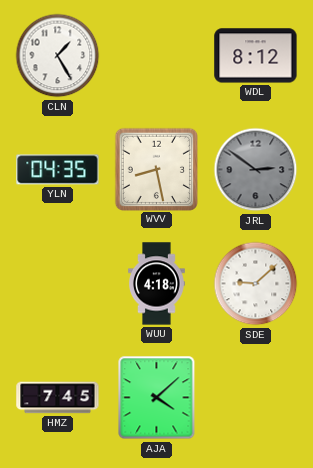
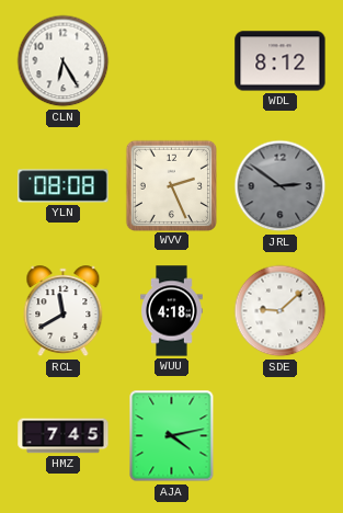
CLN: 1:25 -> 6:25
YLN: 04:35 -> 08:08
WVV: 8:28 -> 2:26
RCL: none -> 11:40
AJA: 4:08 -> 4:13
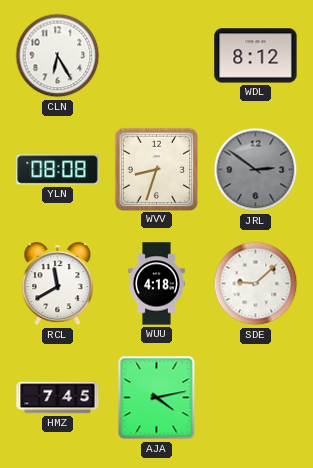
WVV: 2:26 -> 8:33
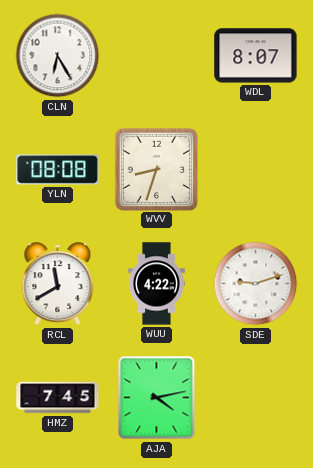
WDL: 8:12 -> 8:07
JRL: 2:51 -> none
WUU: 4:18 -> 4:22
SDE: 9:08 -> 9:12
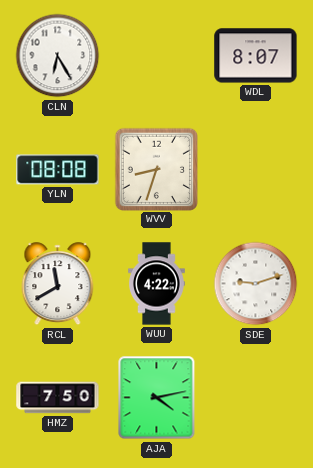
HMZ: 7:45 -> 7:50
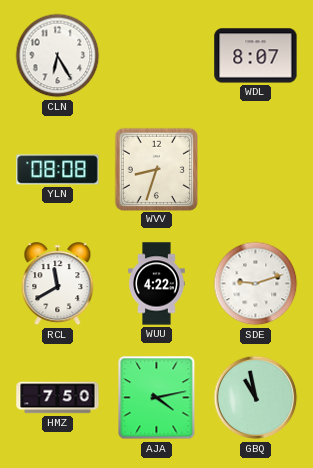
GBQ: none -> 10:58
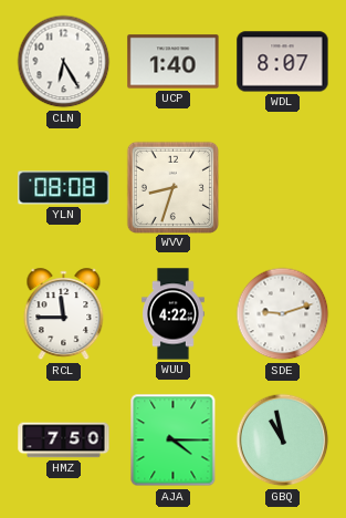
UCP: none -> 1:40
RCL: 11:40 -> 11:45
AJA: 4:13 -> 4:15
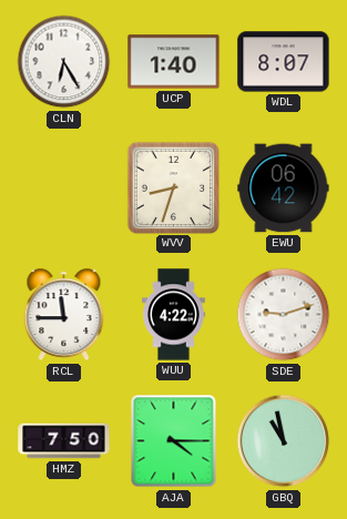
YLN: 08:08 -> none
EWU: none -> 06:42
